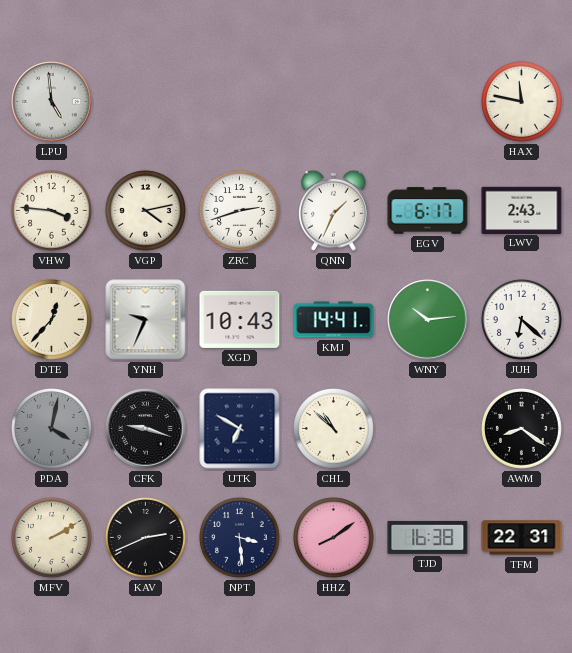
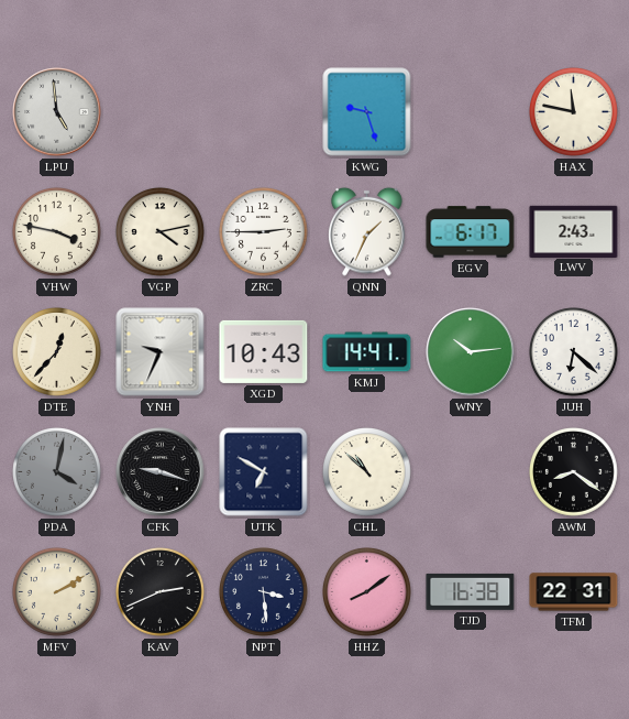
KWG: none -> 9:27
VHW: 3:46 -> 3:47
ZRC: 2:42 -> 2:45
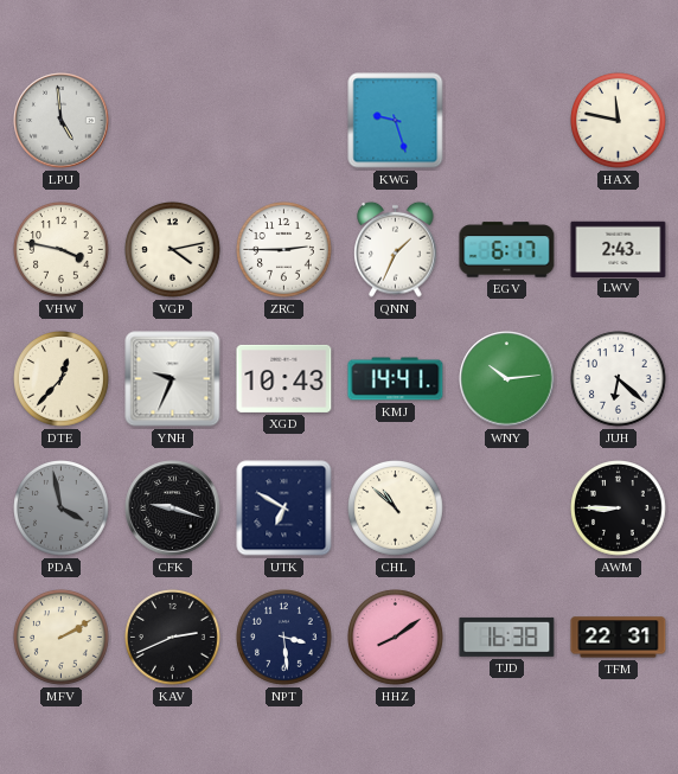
PDA: 4:02 -> 3:58
AWM: 8:21 -> 8:45
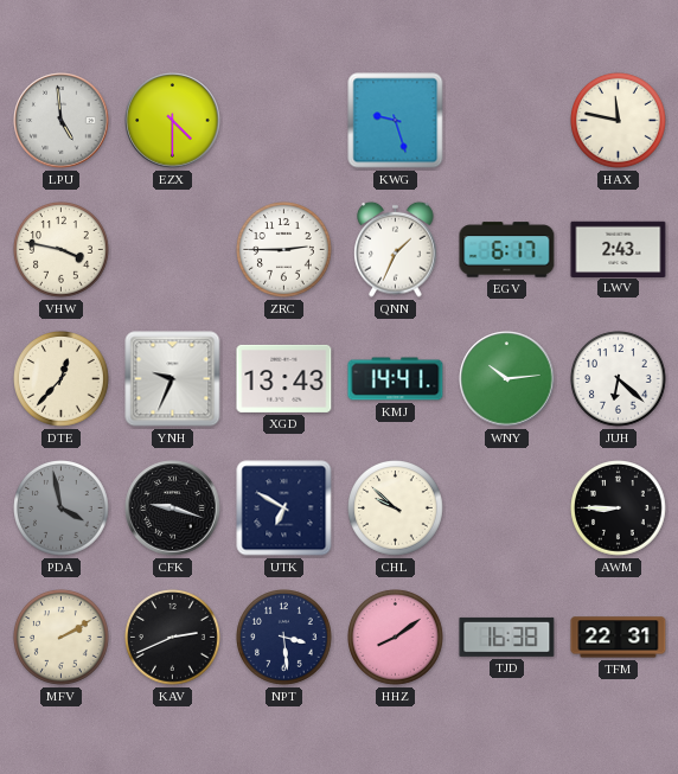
EZX: none -> 4:30
VGP: 4:13 -> none
XGD: 10:43 -> 13:43
CHL: 10:52 -> 9:52
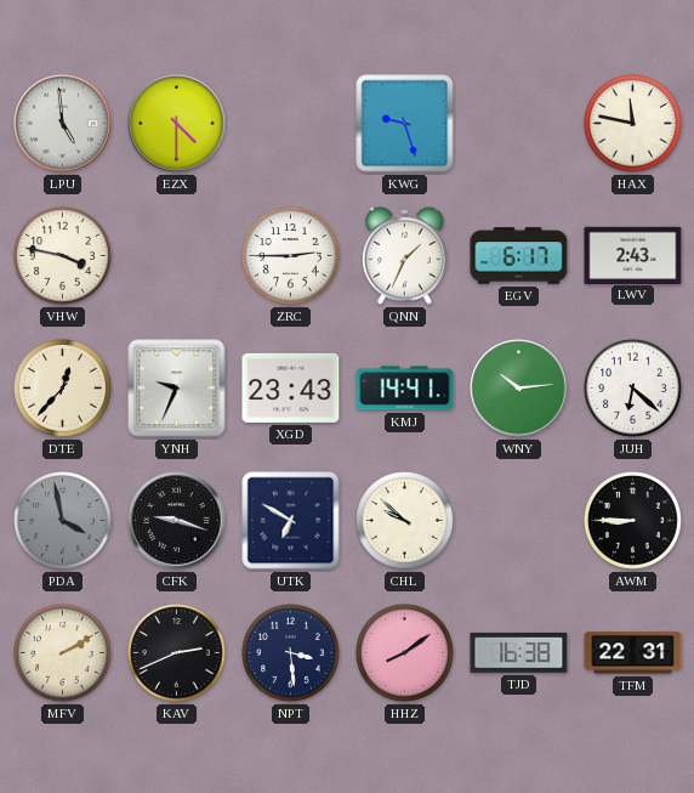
XGD: 13:43 -> 23:43
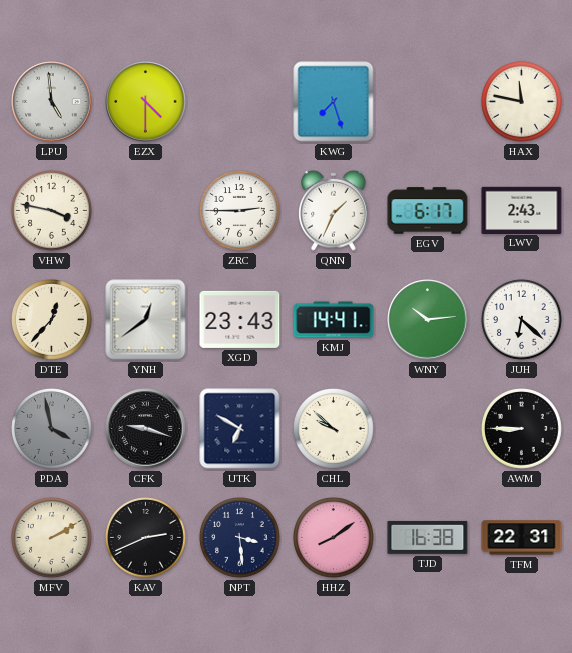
KWG: 9:27 -> 7:27
YNH: 9:34 -> 12:39
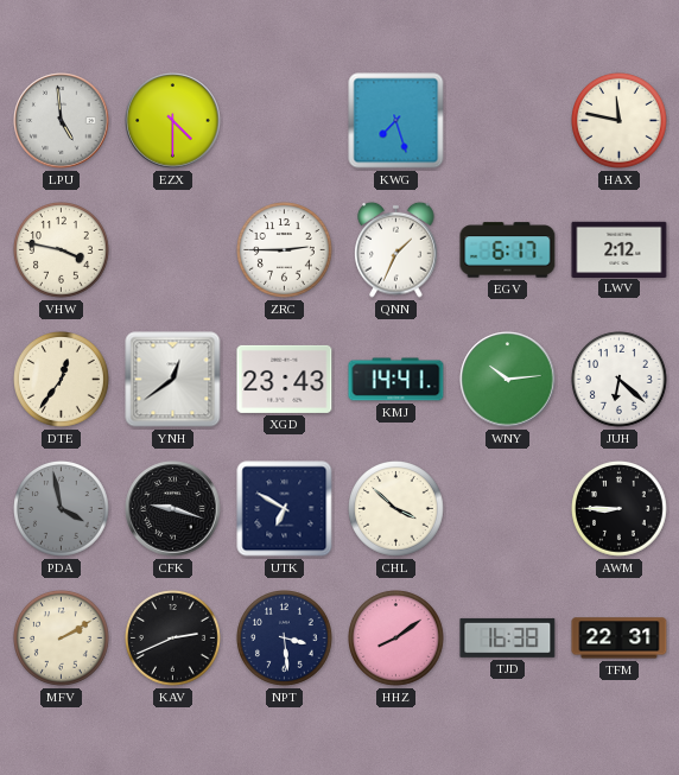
LWV: 2:43 -> 2:12
DTE: 12:37 -> 12:36
CHL: 9:52 -> 3:52
